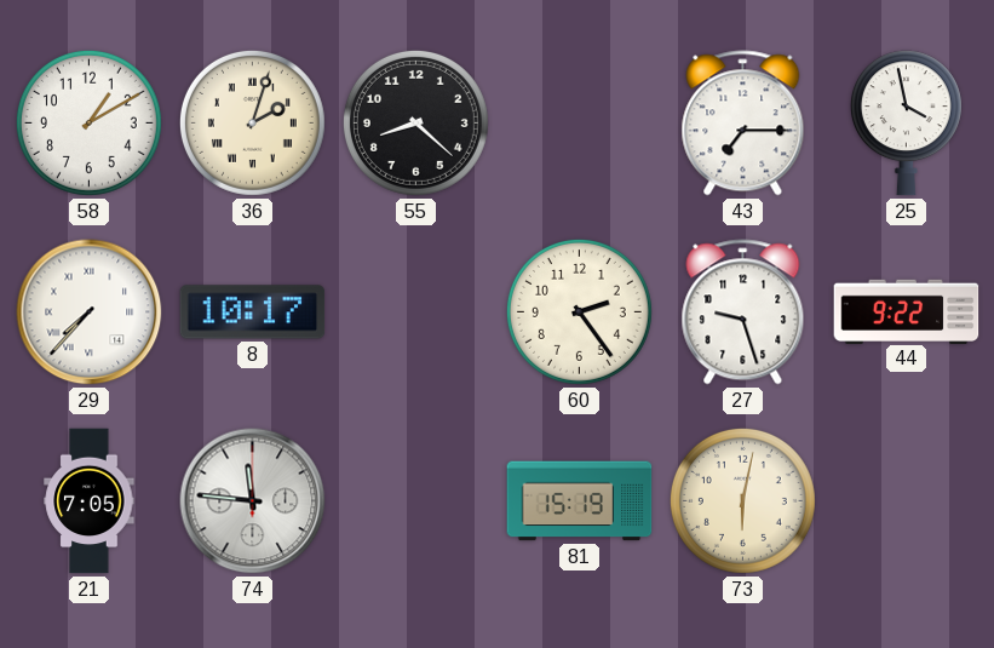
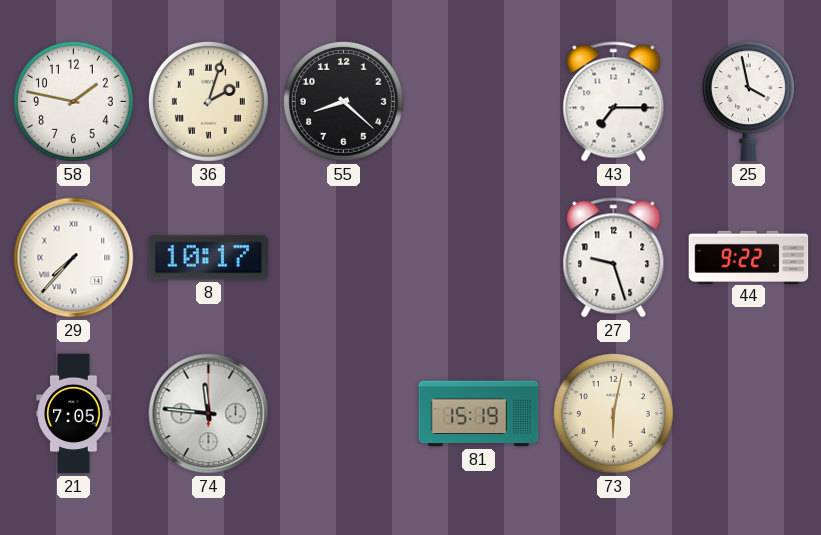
58: 1:10 -> 1:47
60: 2:24 -> none
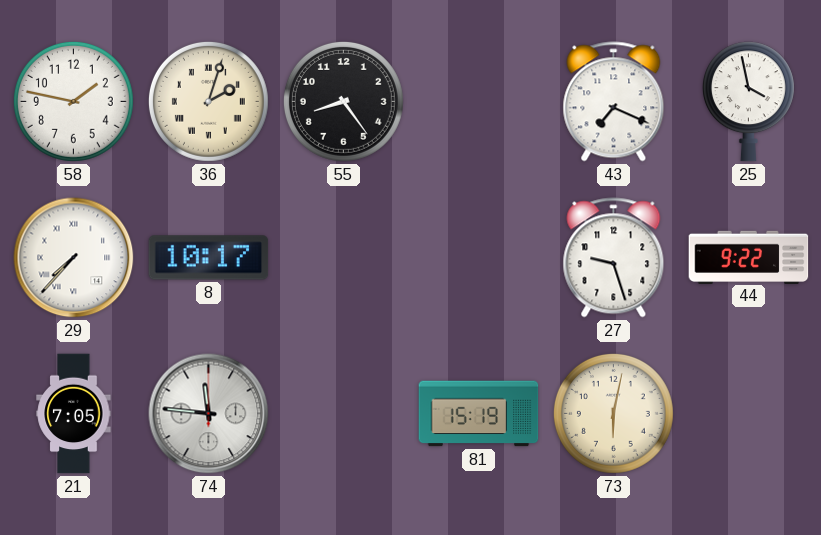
55: 8:22 -> 8:24
43: 7:15 -> 7:19
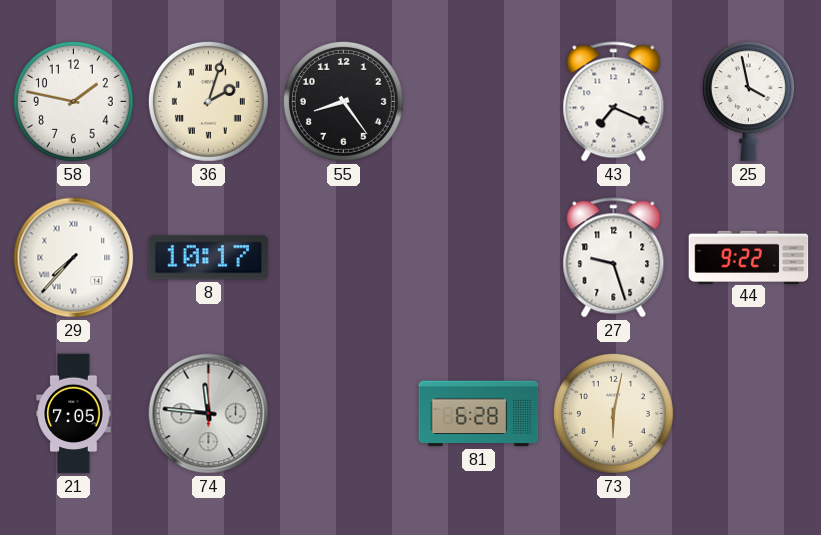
81: 15:19 -> 6:28
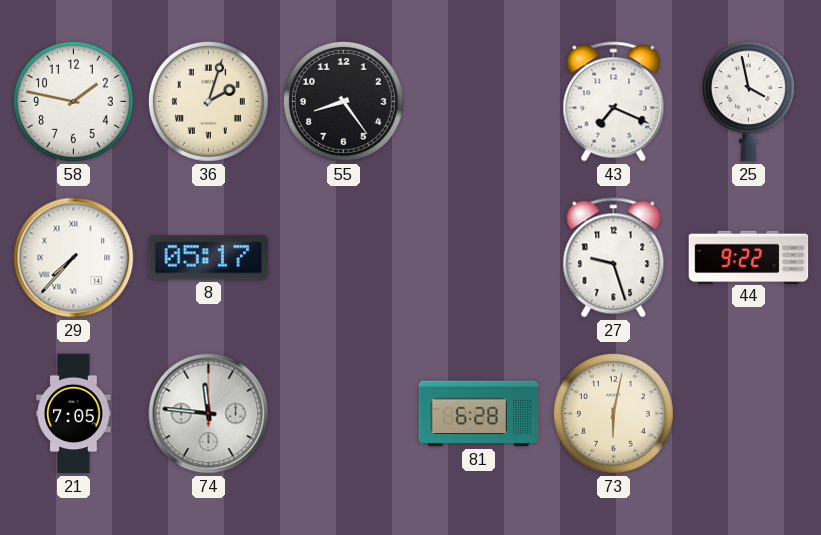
8: 10:17 -> 05:17
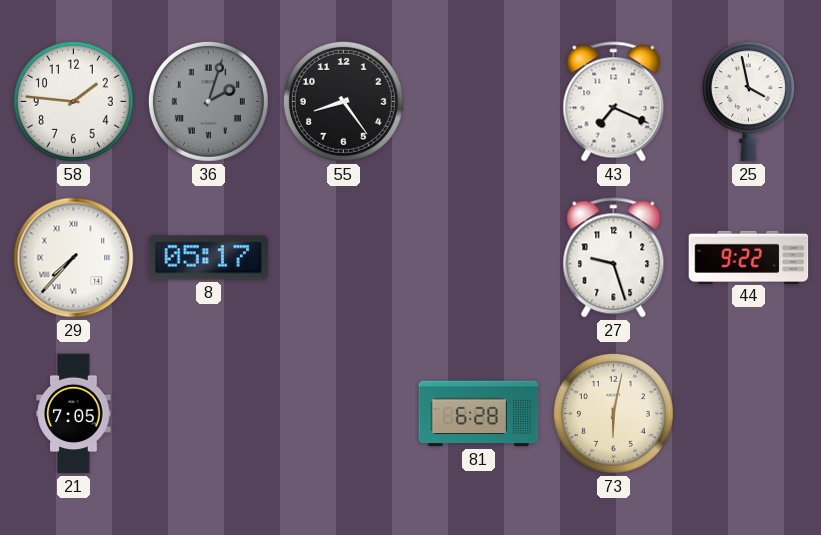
58: 1:47 -> 1:46
36 dial: cream -> grey
74: 11:46 -> none
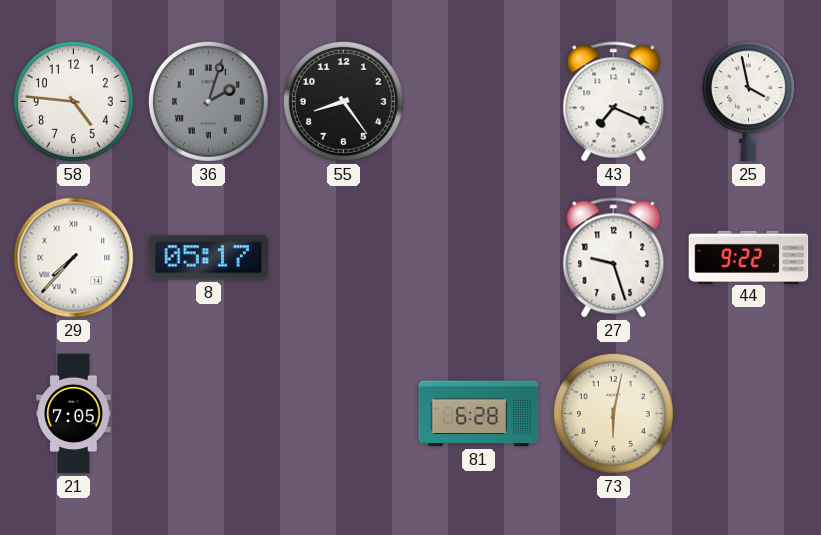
58: 1:46 -> 4:46
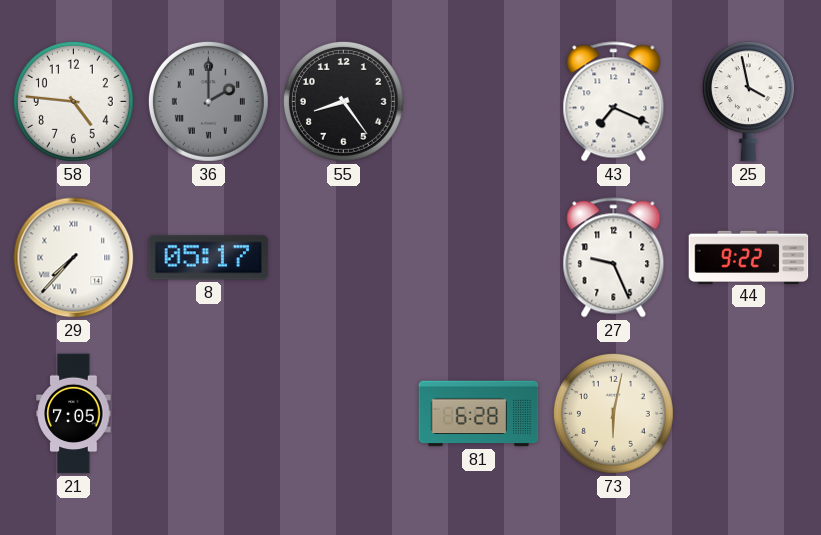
36: 2:03 -> 2:00
27: 9:27 -> 9:26
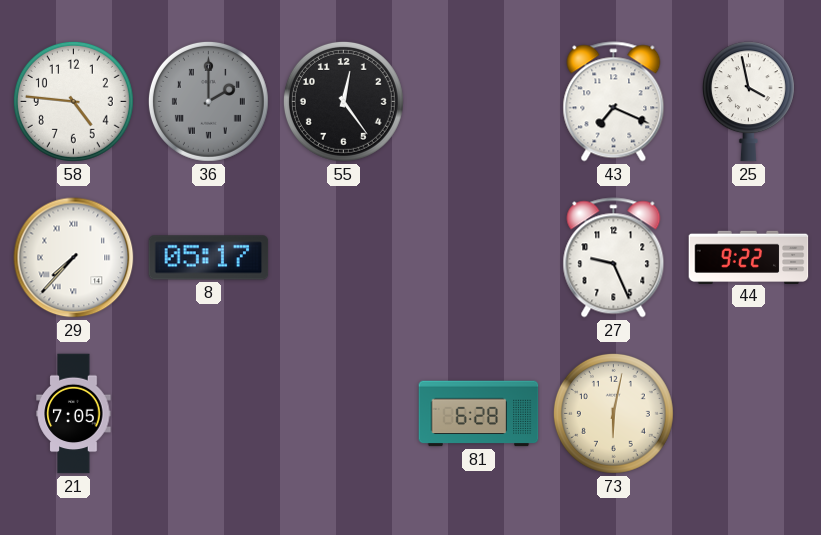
55: 8:24 -> 12:24
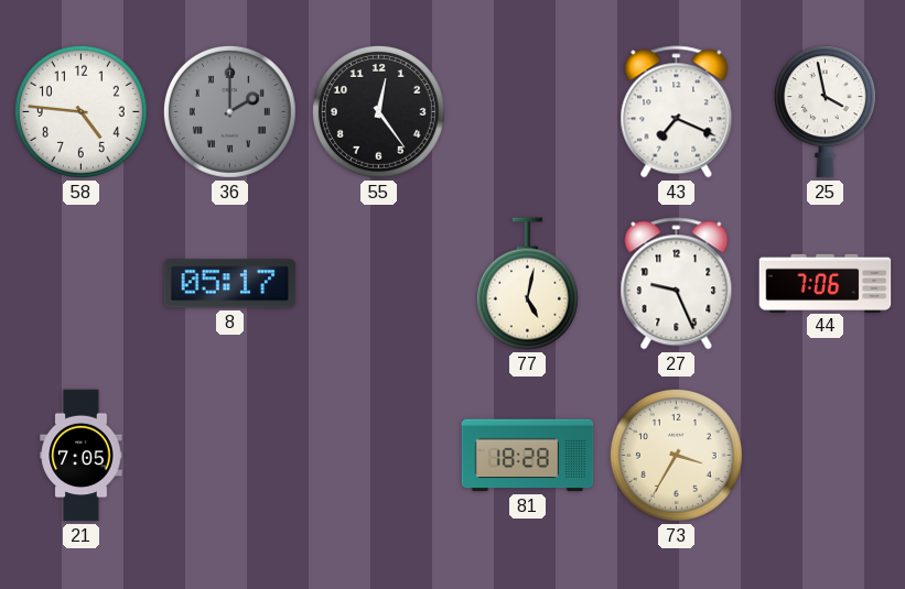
29: 7:37 -> none
77: none -> 5:02
44: 9:22 -> 7:06
81: 6:28 -> 18:28
73: 6:02 -> 3:35
